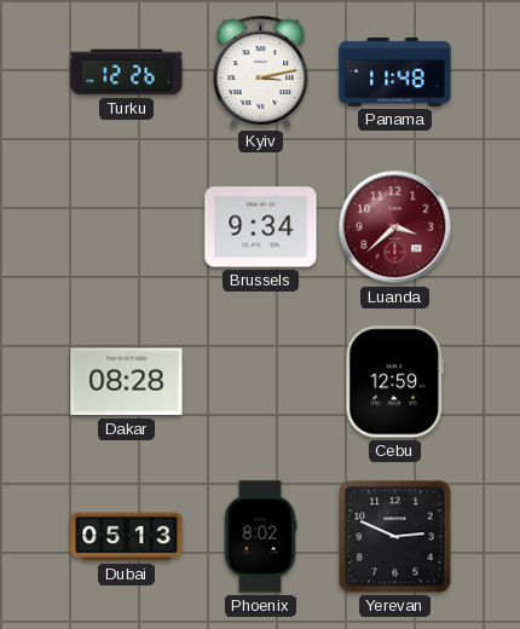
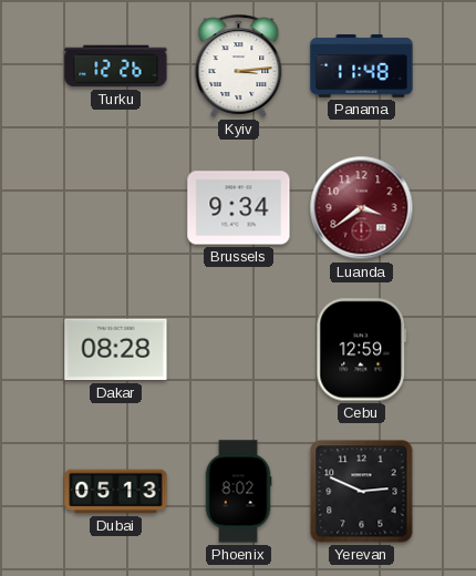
Kyiv: 3:13 -> 3:14
Luanda: 3:38 -> 3:39
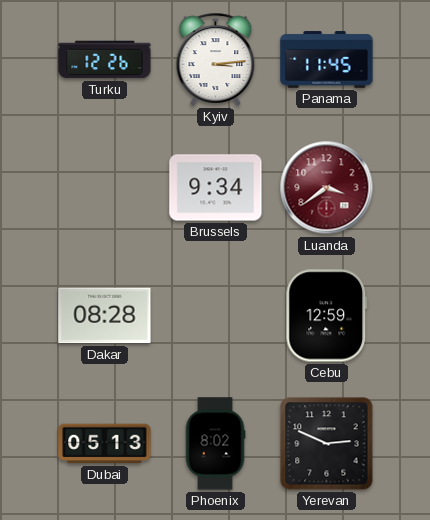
Panama: 11:48 -> 11:45
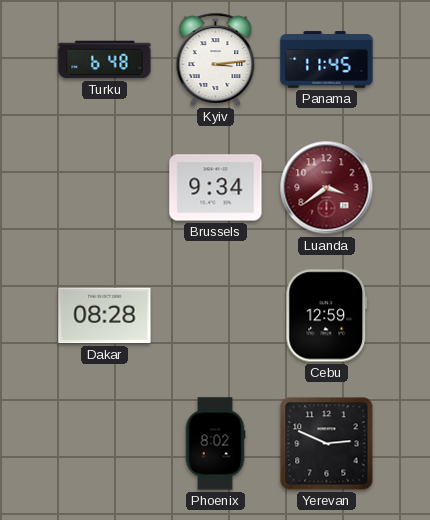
Turku: 12:26 -> 6:48
Dubai: 05:13 -> none
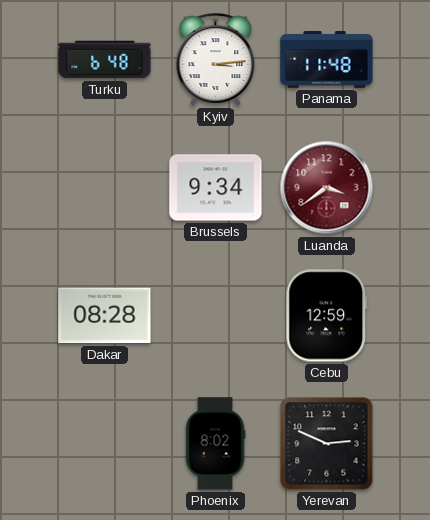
Panama: 11:45 -> 11:48
